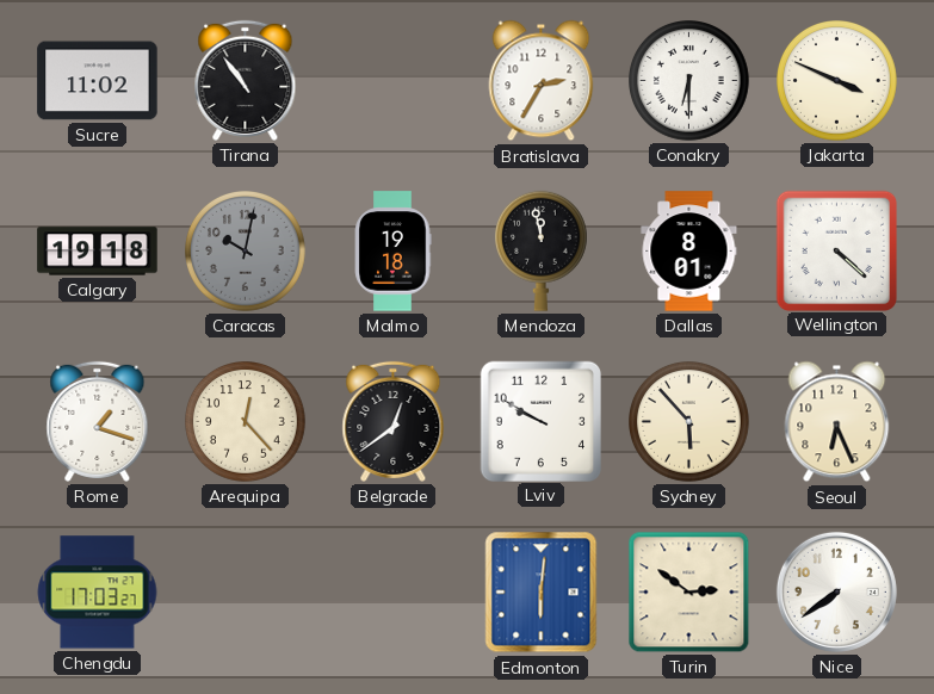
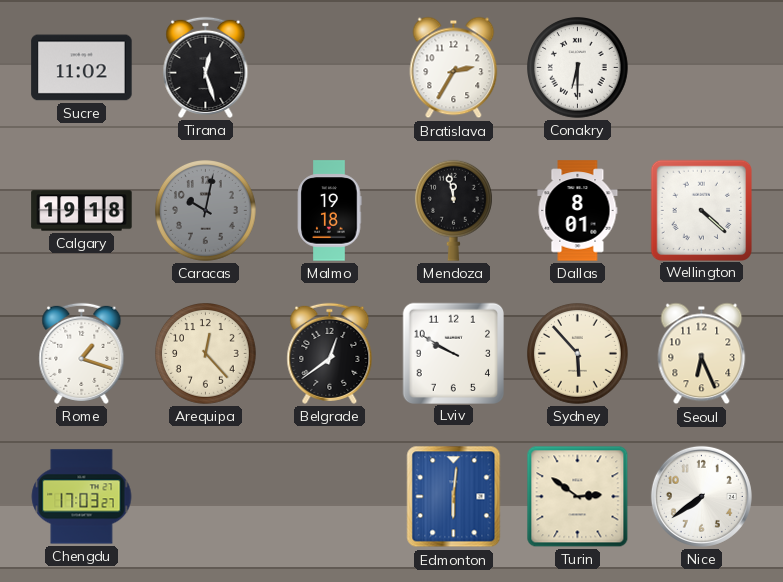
Tirana: 10:54 -> 12:27
Jakarta: 3:49 -> none
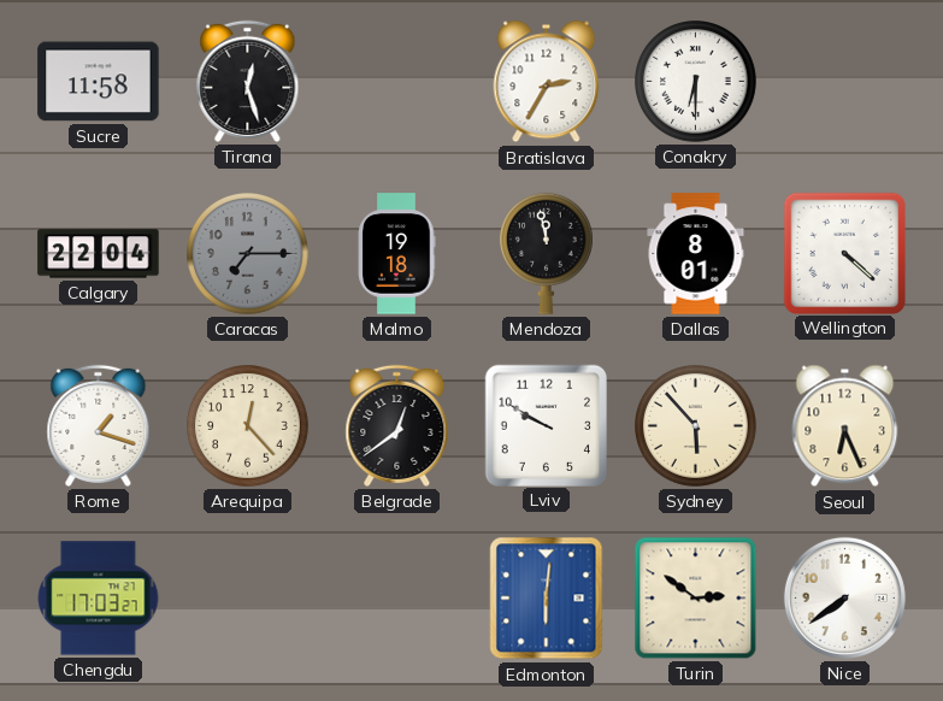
Sucre: 11:02 -> 11:58
Calgary: 19:18 -> 22:04
Caracas: 10:02 -> 7:15
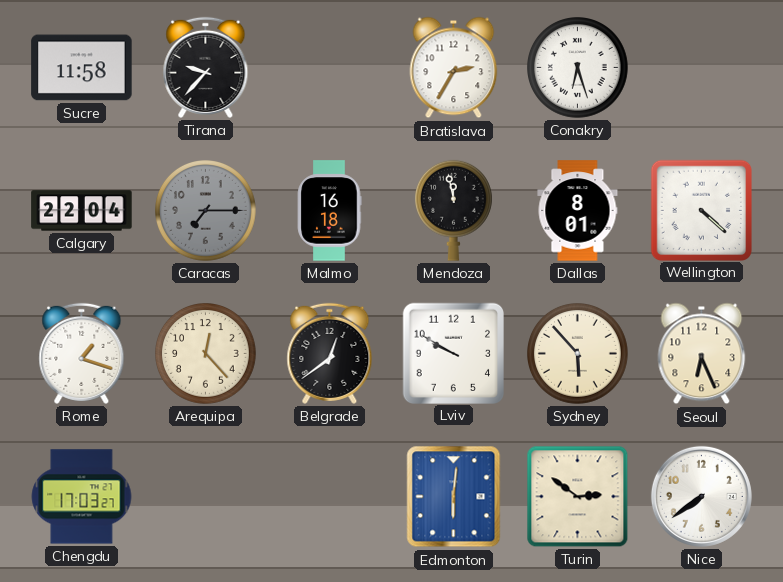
Tirana: 12:27 -> 9:37
Conakry: 6:30 -> 6:27
Malmo: 19:18 -> 16:18
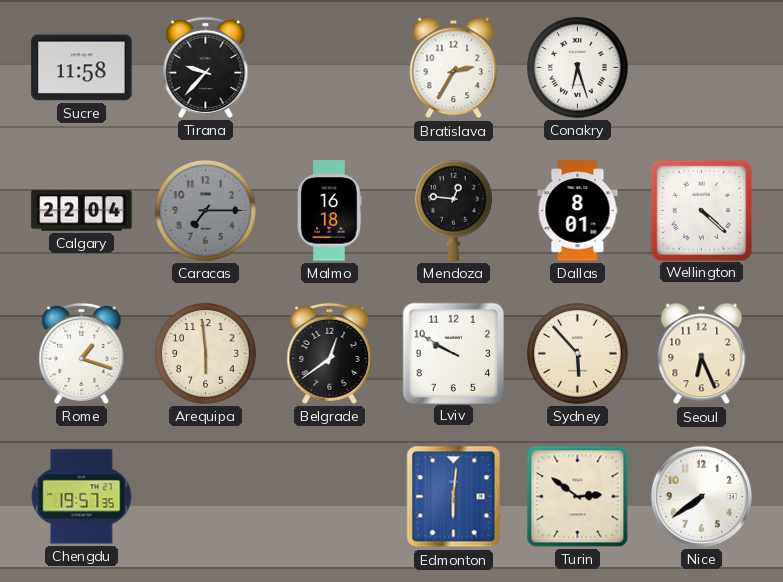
Mendoza: 11:58 -> 12:46
Arequipa: 12:23 -> 5:59
Chengdu: 17:03 -> 19:57
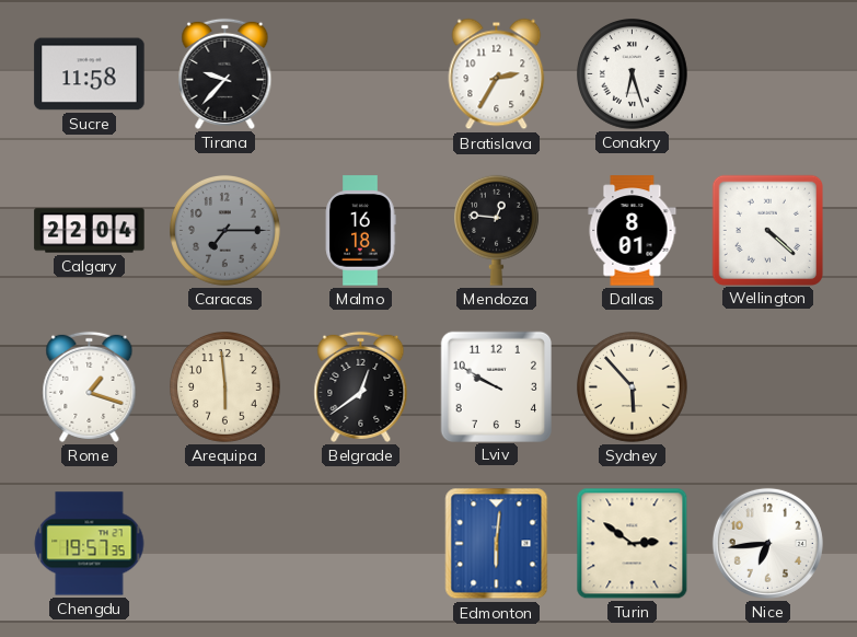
Seoul: 6:26 -> none
Nice: 7:39 -> 6:44
